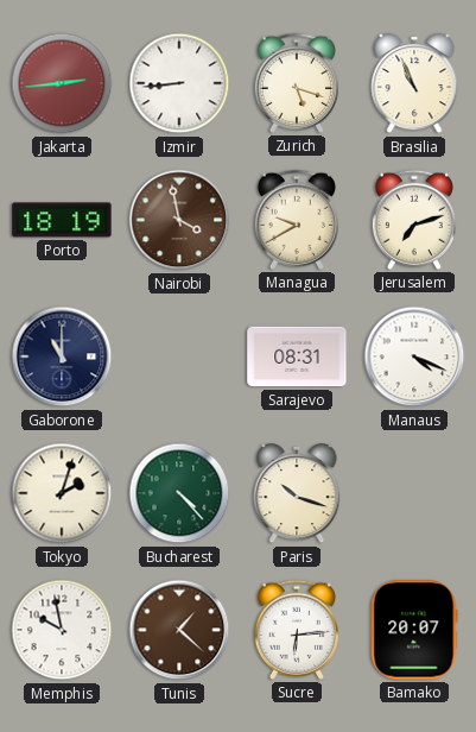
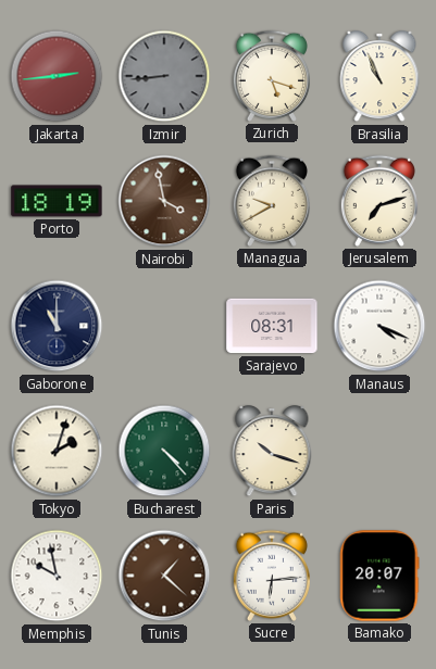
Izmir dial: white -> grey
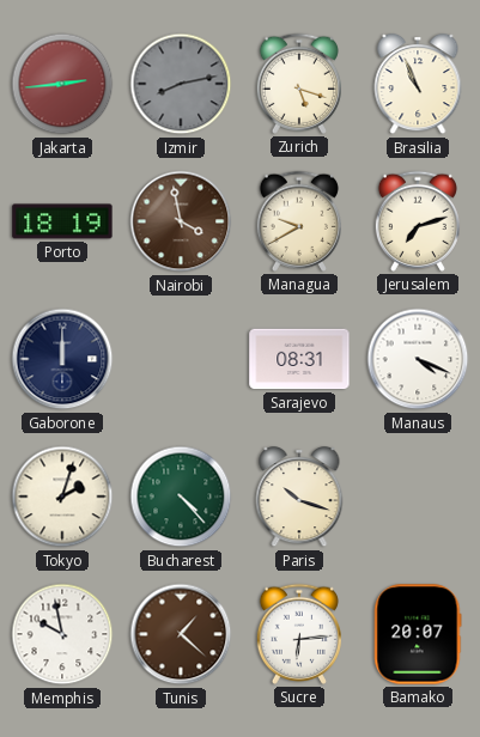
Izmir: 8:44 -> 8:13
Gaborone: 11:00 -> 12:00
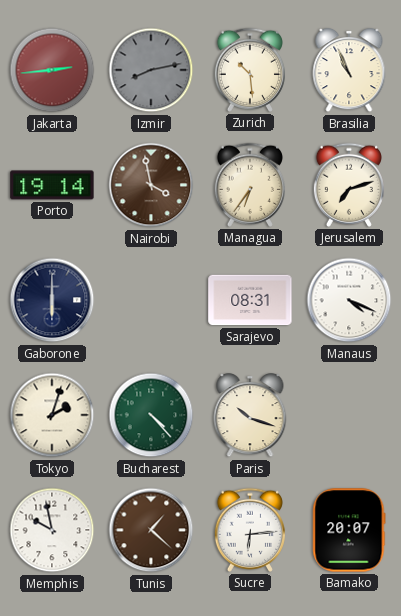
Zurich: 5:18 -> 10:29
Porto: 18:19 -> 19:14
Managua: 9:40 -> 6:36
Gaborone: 12:00 -> 6:00
